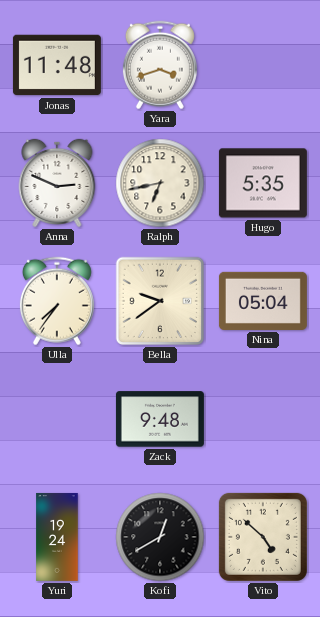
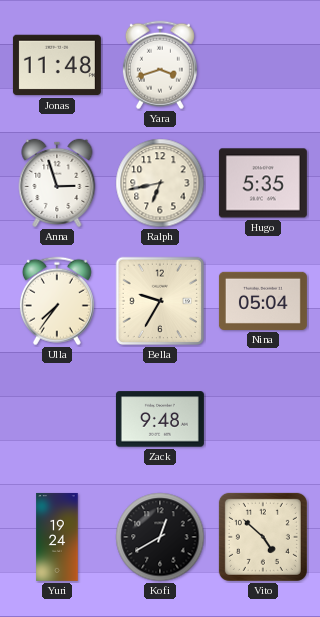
Anna: 2:49 -> 2:57
Bella: 9:39 -> 9:35
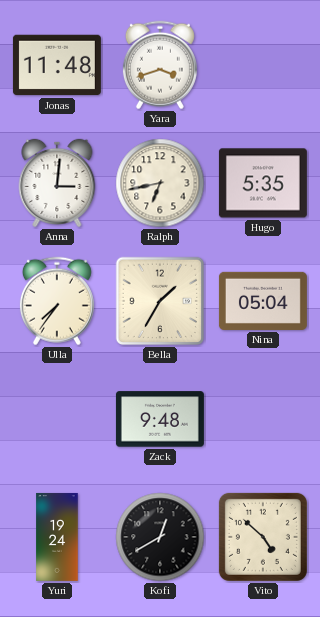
Anna: 2:57 -> 3:01
Bella: 9:35 -> 1:35
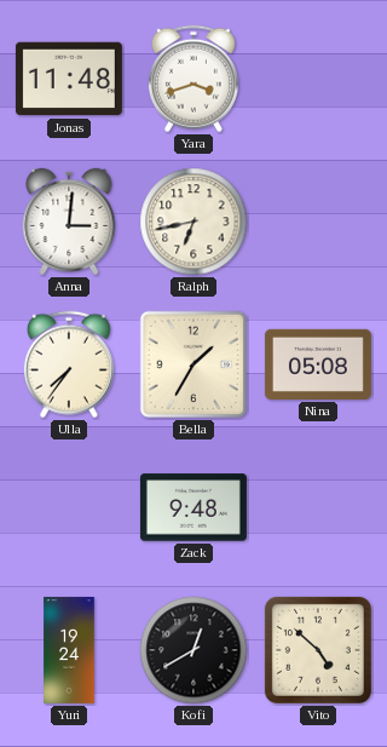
Hugo: 5:35 -> none
Nina: 05:04 -> 05:08
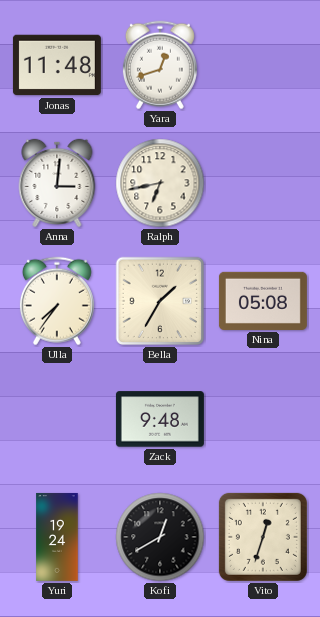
Yara: 3:42 -> 12:42
Vito: 4:52 -> 12:33
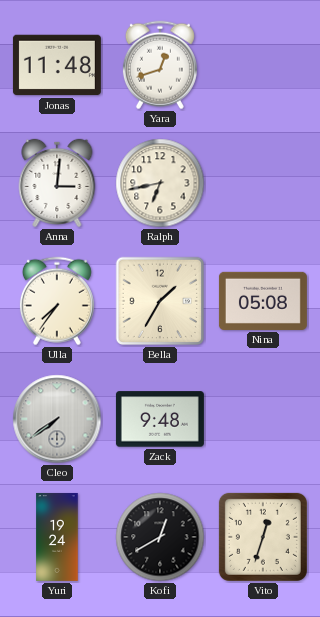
Cleo: none -> 7:39
